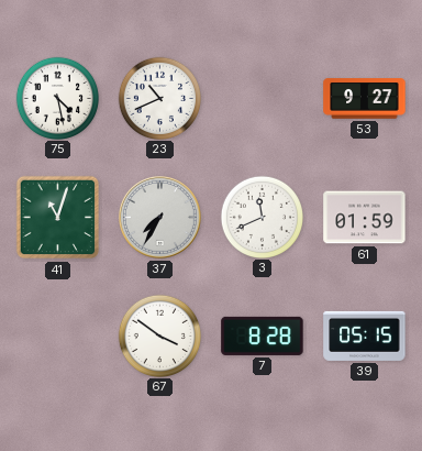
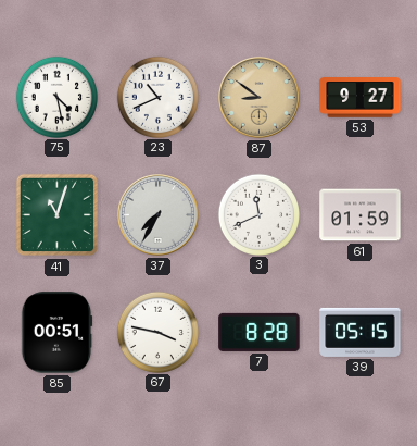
87: none -> 8:51
85: none -> 00:51
67: 3:51 -> 3:47
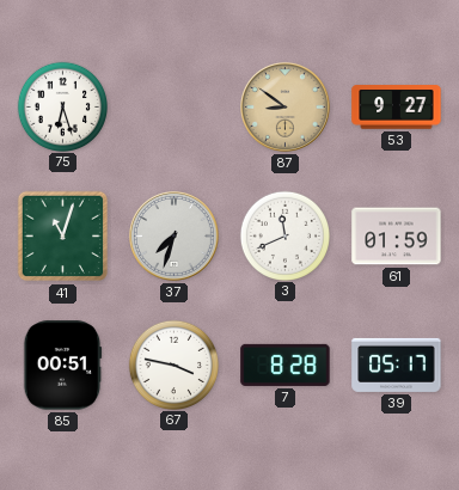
75: 4:28 -> 6:27
23: 10:41 -> none
37: 7:35 -> 7:33
39: 05:15 -> 05:17
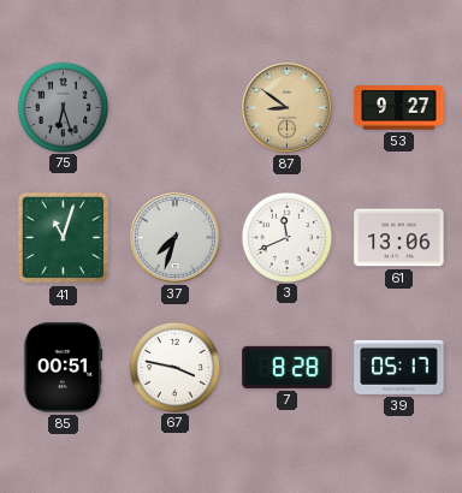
75 dial: white -> grey
61: 01:59 -> 13:06
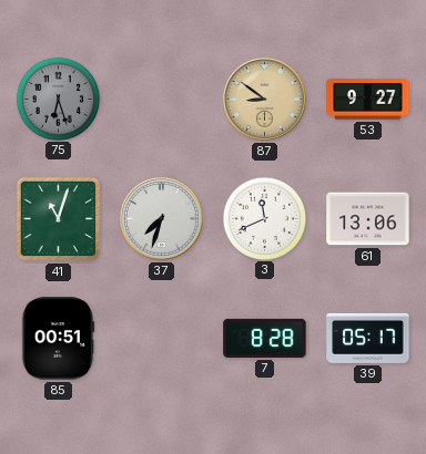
67: 3:47 -> none
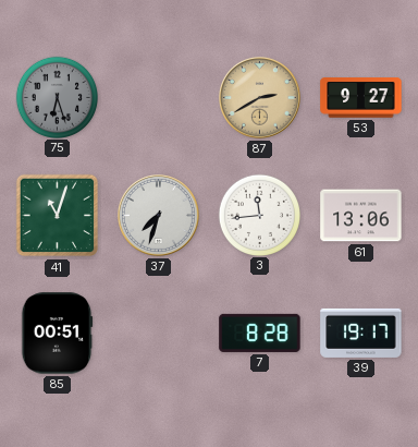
87: 8:51 -> 2:40
3: 11:41 -> 11:44
39: 05:17 -> 19:17
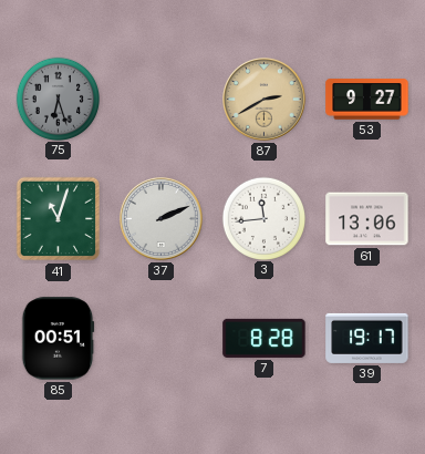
37: 7:33 -> 2:11
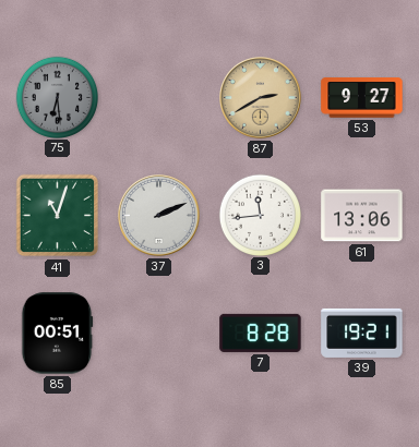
75: 6:27 -> 6:29
39: 19:17 -> 19:21
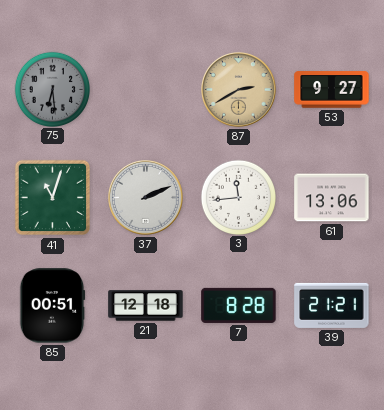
21: none -> 12:18
39: 19:21 -> 21:21
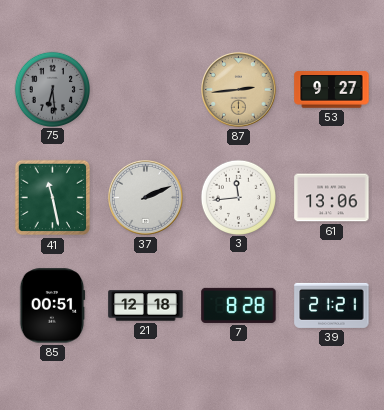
87: 2:40 -> 2:44
41: 11:03 -> 11:28
